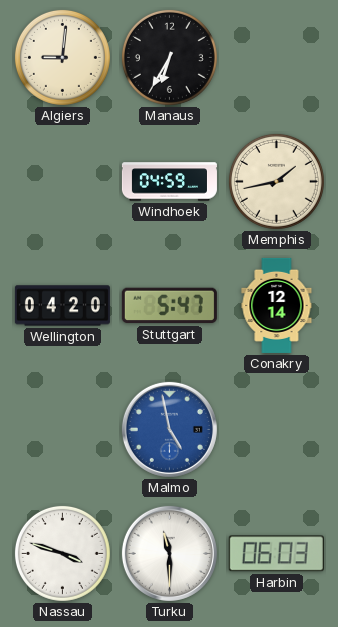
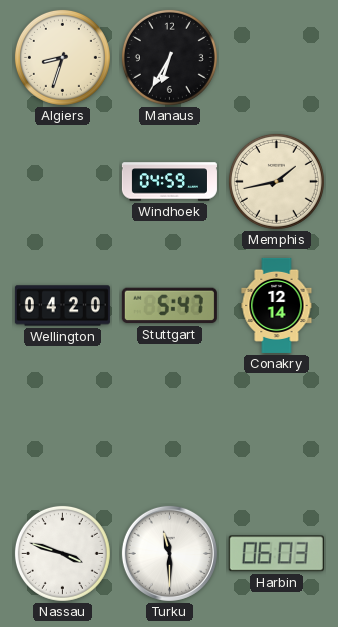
Algiers: 9:01 -> 8:33
Malmo: 4:58 -> none
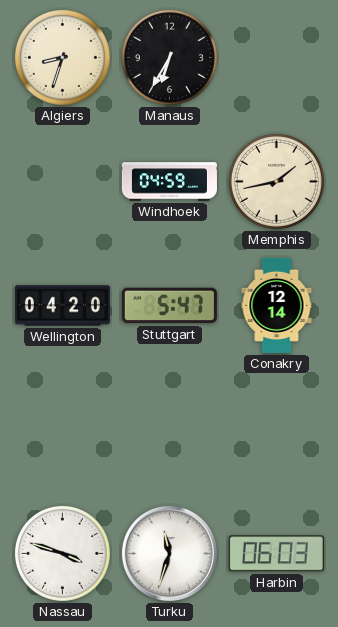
Turku: 11:30 -> 11:33
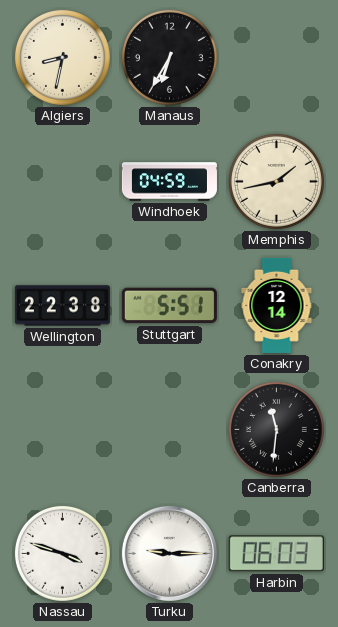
Algiers: 8:33 -> 8:32
Wellington: 04:20 -> 22:38
Stuttgart: 5:47 -> 5:51
Canberra: none -> 11:31
Turku: 11:33 -> 9:15
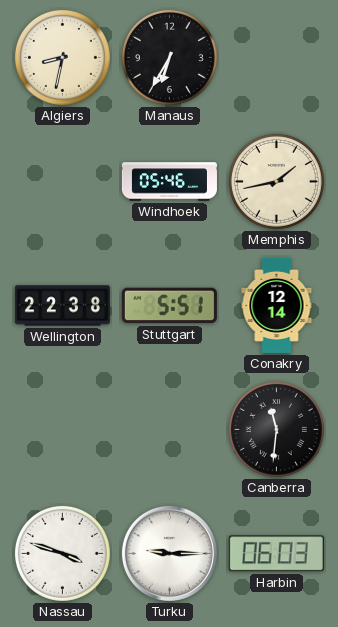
Windhoek: 04:59 -> 05:46
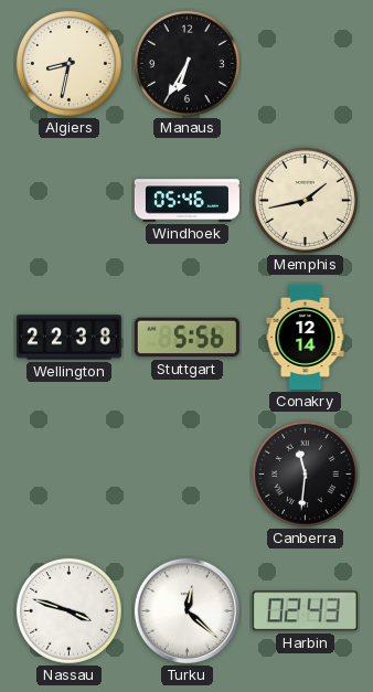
Stuttgart: 5:51 -> 5:56
Turku: 9:15 -> 12:22
Harbin: 06:03 -> 02:43
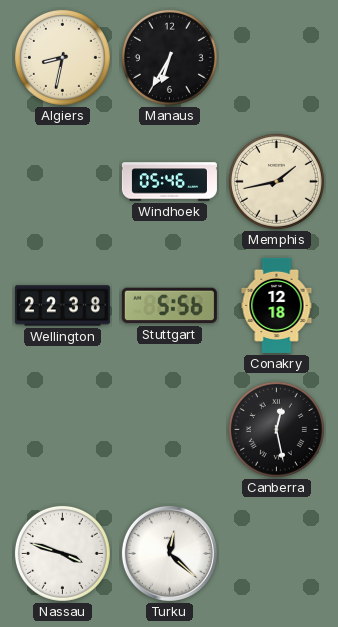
Conakry: 12:14 -> 12:18
Canberra: 11:31 -> 12:28
Harbin: 02:43 -> none
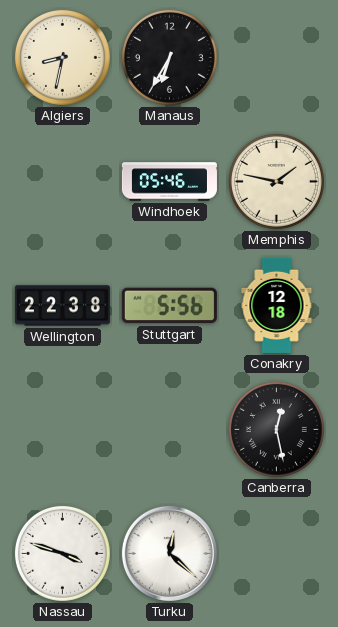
Memphis: 1:43 -> 1:47
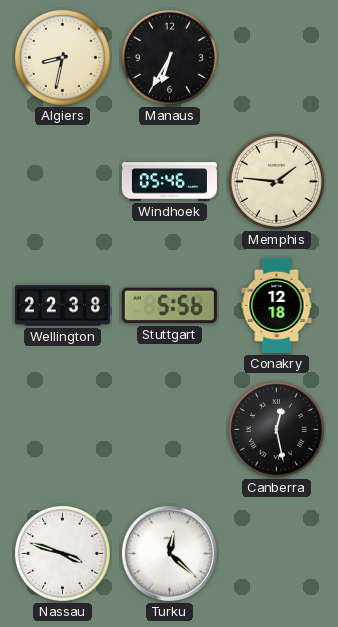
Memphis: 1:47 -> 1:46
